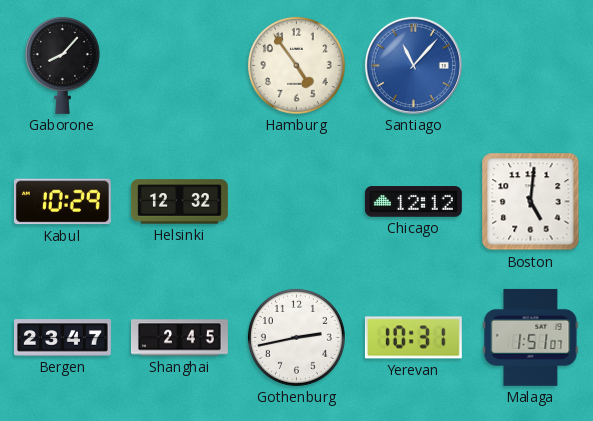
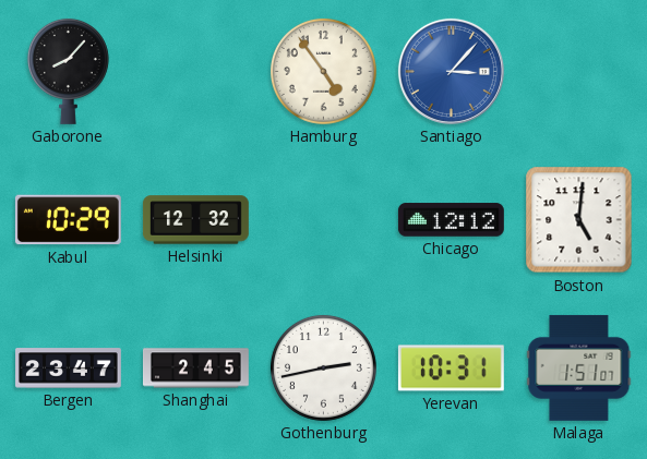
Santiago: 11:07 -> 3:07
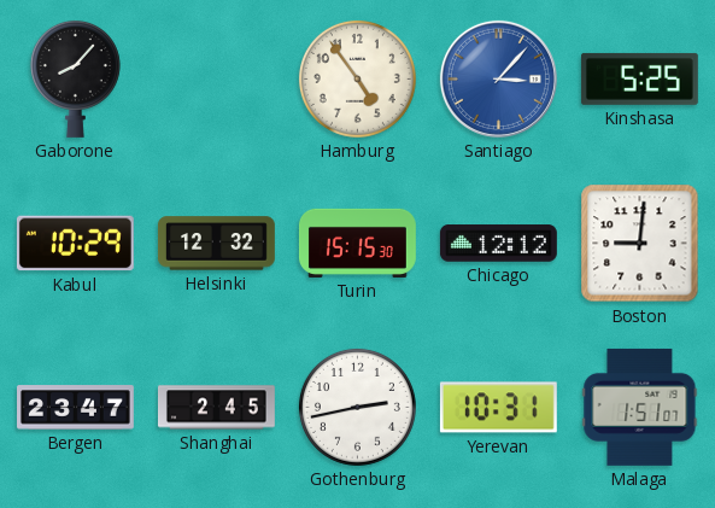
Kinshasa: none -> 5:25
Turin: none -> 15:15
Boston: 5:01 -> 9:01
